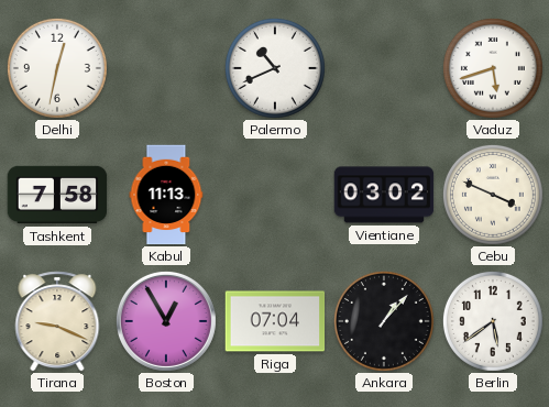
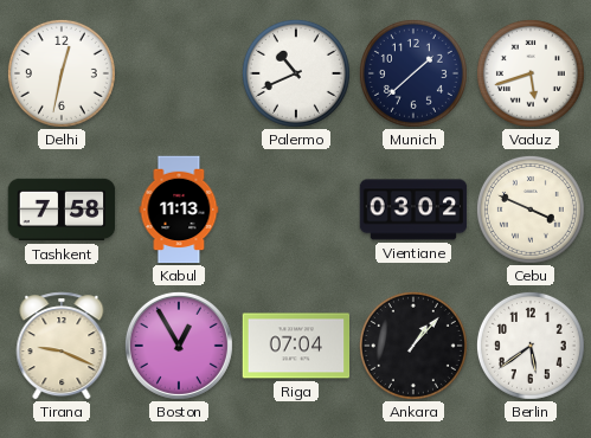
Munich: none -> 1:38
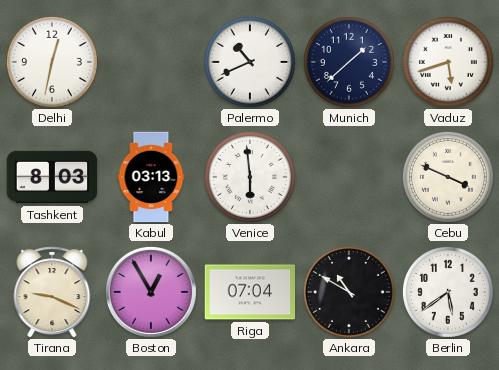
Tashkent: 7:58 -> 8:03
Kabul: 11:13 -> 03:13
Venice: none -> 5:59
Vientiane: 03:02 -> none
Ankara: 1:07 -> 10:50
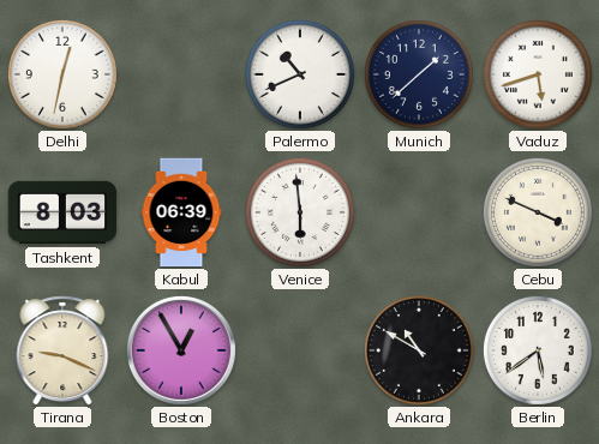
Kabul: 03:13 -> 06:39
Riga: 07:04 -> none
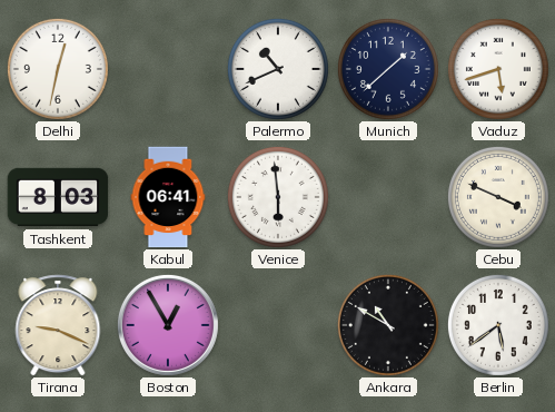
Kabul: 06:39 -> 06:41
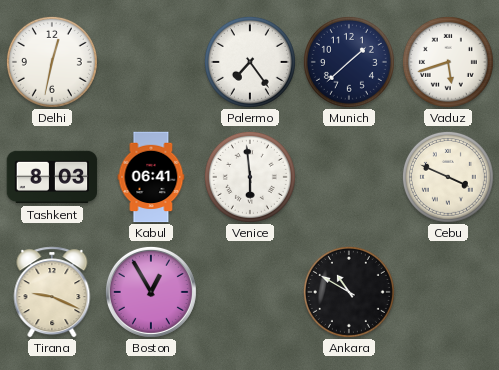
Palermo: 10:41 -> 7:24
Berlin: 5:39 -> none
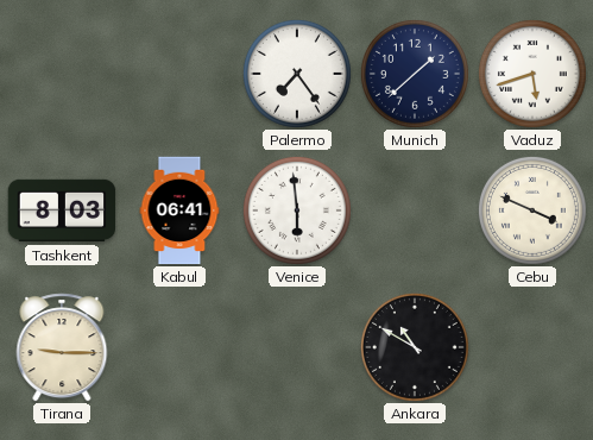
Delhi: 12:32 -> none
Tirana: 9:19 -> 9:15
Boston: 12:55 -> none
